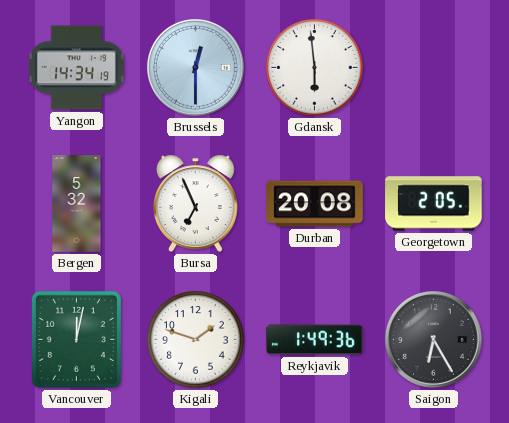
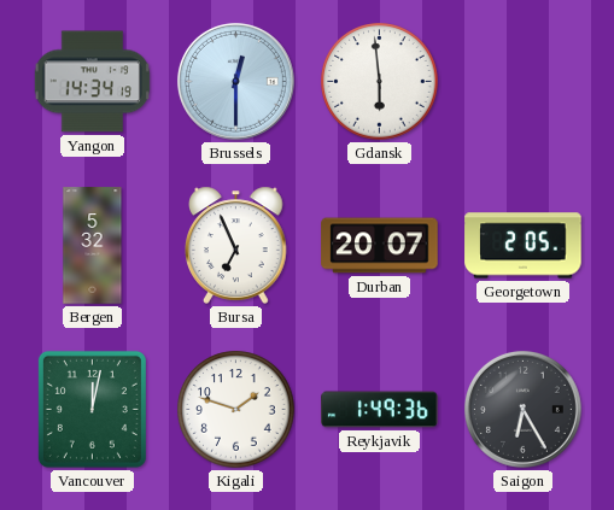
Durban: 20:08 -> 20:07
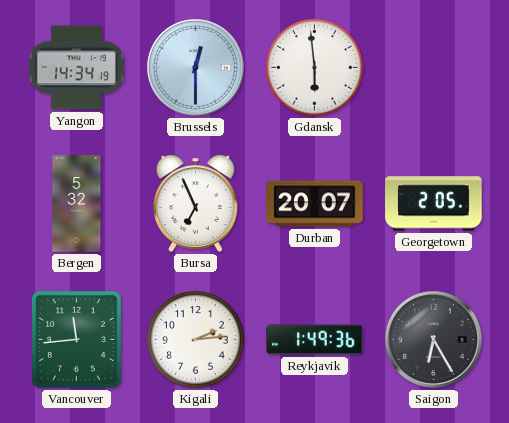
Vancouver: 12:02 -> 11:44
Kigali: 1:48 -> 2:14
